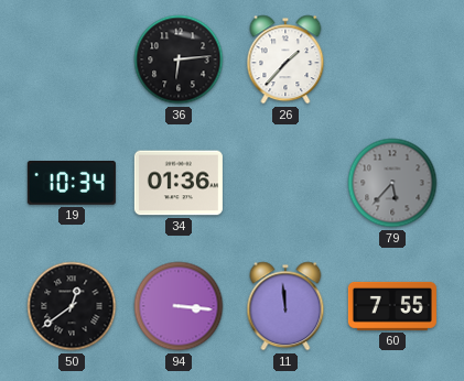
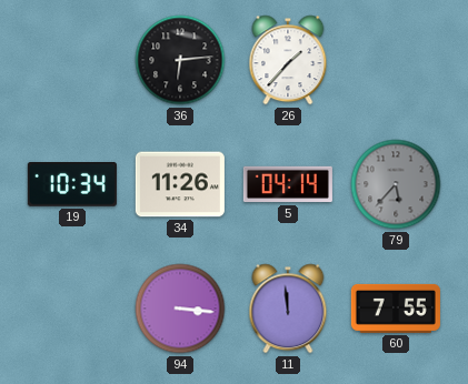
34: 01:36 -> 11:26
5: none -> 04:14
50: 12:39 -> none
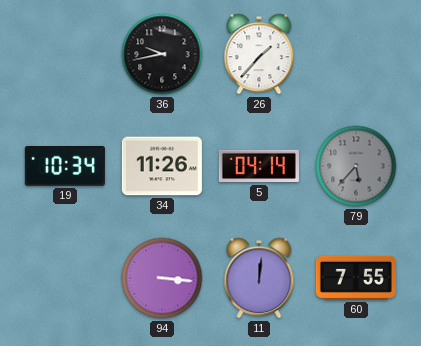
36: 6:14 -> 9:43
11: 11:59 -> 12:01
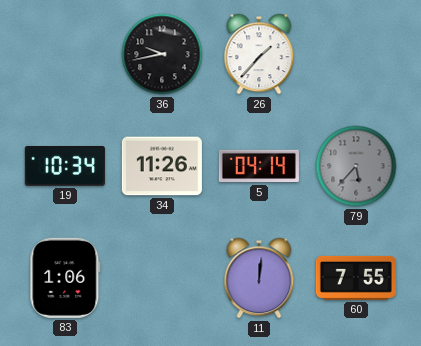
83: none -> 1:06
94: 3:16 -> none
